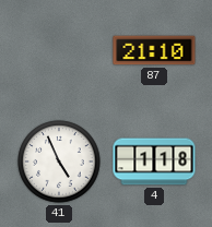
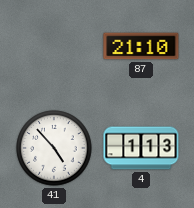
41: 4:56 -> 4:53
4: 1:18 -> 1:13
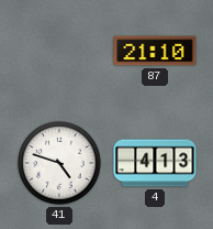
41: 4:53 -> 4:48
4: 1:13 -> 4:13
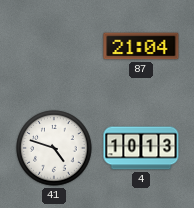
87: 21:10 -> 21:04
4: 4:13 -> 10:13
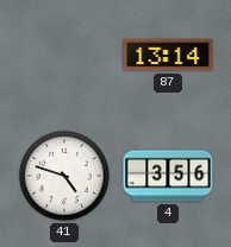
87: 21:04 -> 13:14
4: 10:13 -> 3:56
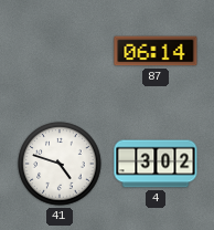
87: 13:14 -> 06:14
4: 3:56 -> 3:02
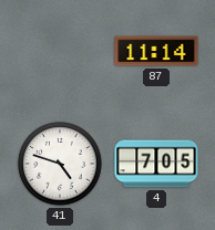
87: 06:14 -> 11:14
4: 3:02 -> 7:05
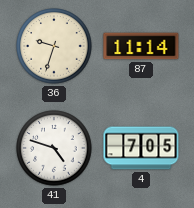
36: none -> 9:33
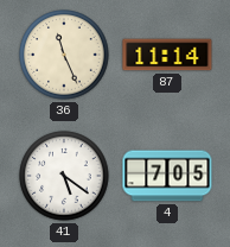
36: 9:33 -> 11:26
41: 4:48 -> 5:21
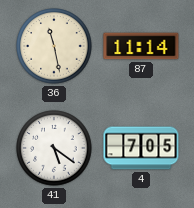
36: 11:26 -> 11:28
